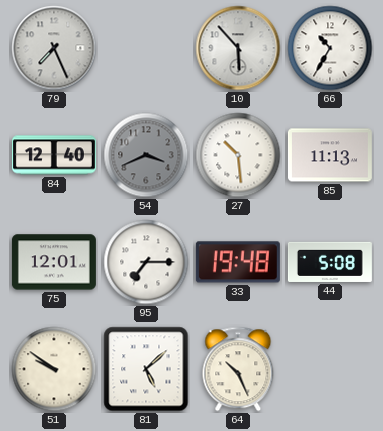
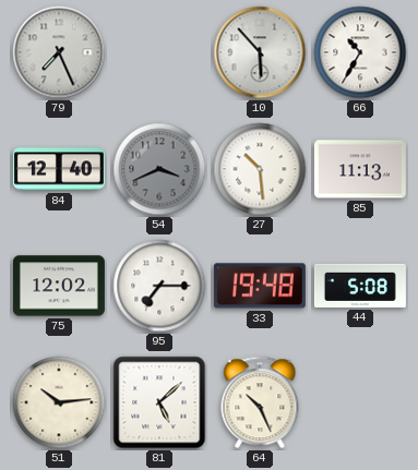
75: 12:01 -> 12:02
51: 9:51 -> 10:14
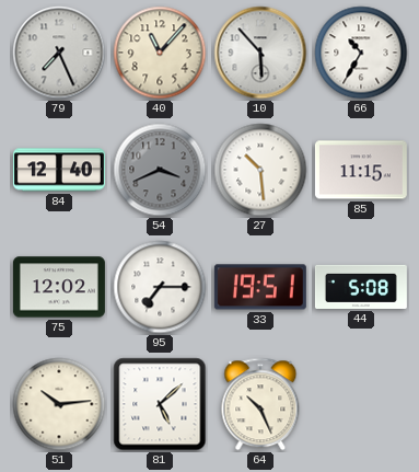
40: none -> 11:07
85: 11:13 -> 11:15
33: 19:48 -> 19:51
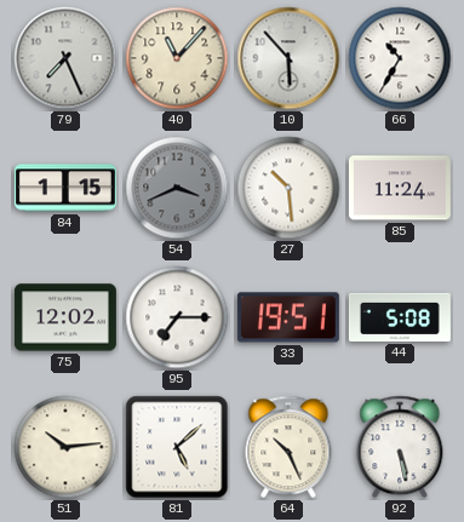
84: 12:40 -> 1:15
85: 11:15 -> 11:24
92: none -> 5:28
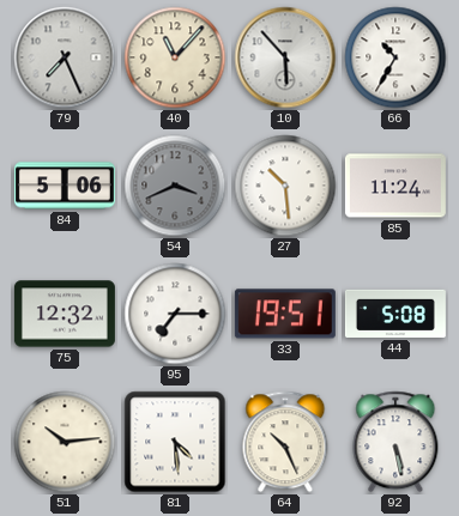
84: 1:15 -> 5:06
75: 12:02 -> 12:32
81: 5:08 -> 4:29
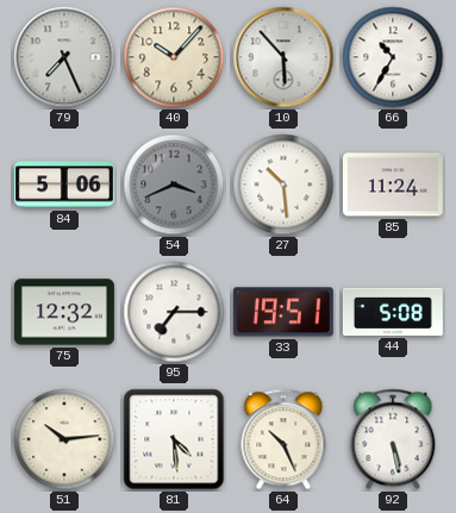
40: 11:07 -> 10:07
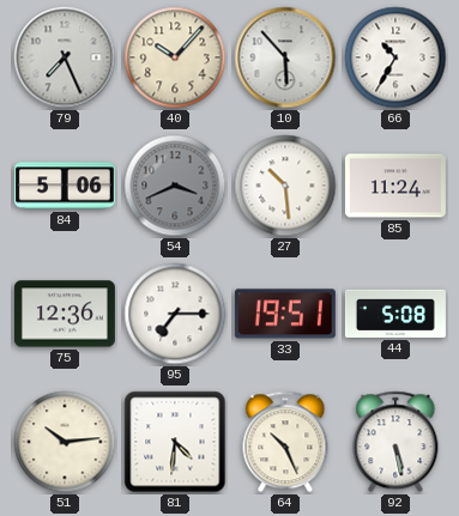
75: 12:32 -> 12:36
81: 4:29 -> 4:31
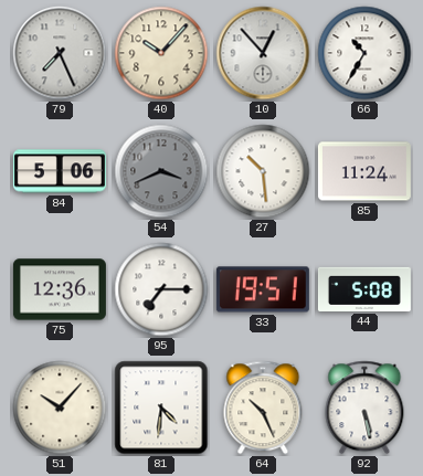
10: 5:53 -> 12:53
51: 10:14 -> 10:07
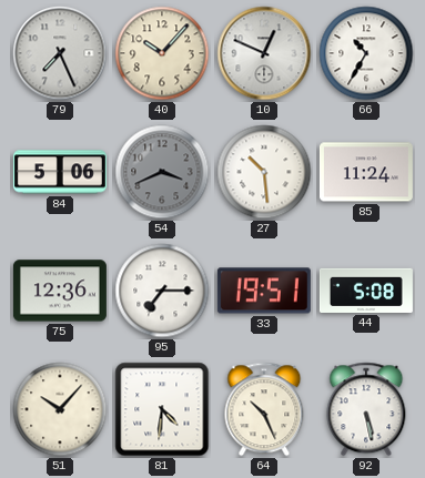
10: 12:53 -> 12:49
